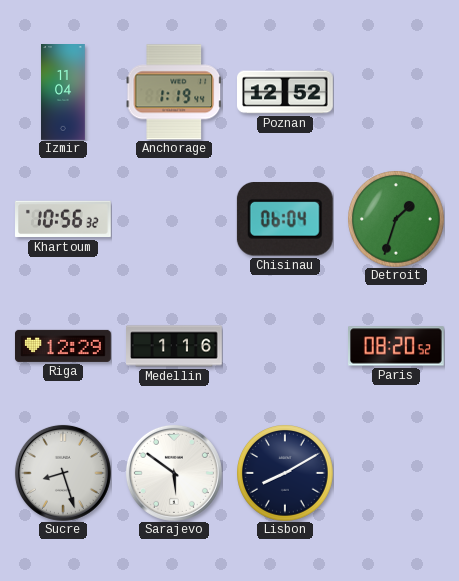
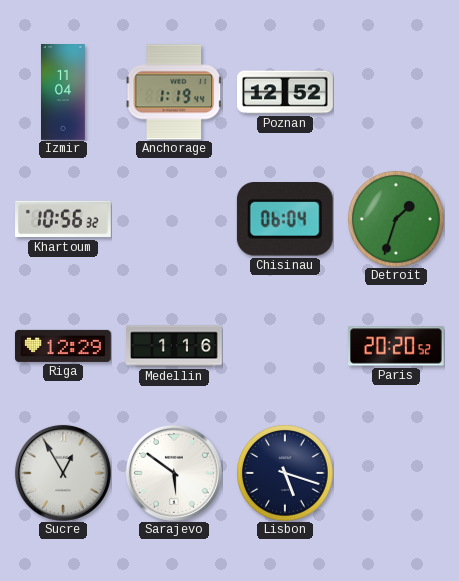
Paris: 08:20 -> 20:20
Sucre: 8:27 -> 12:55
Lisbon: 8:10 -> 5:18
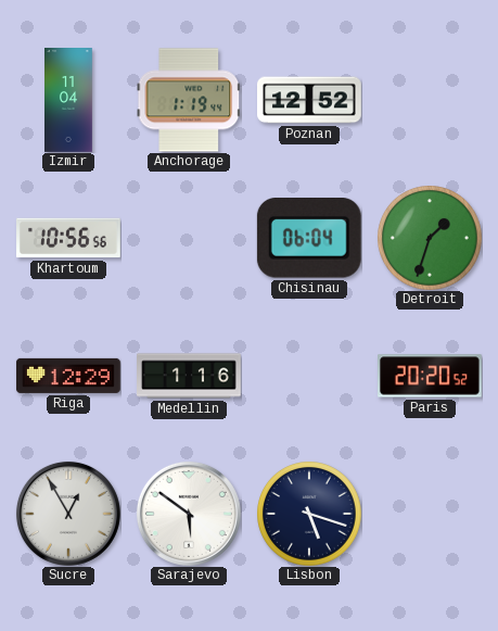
Khartoum: 10:56:32 -> 10:56:56
